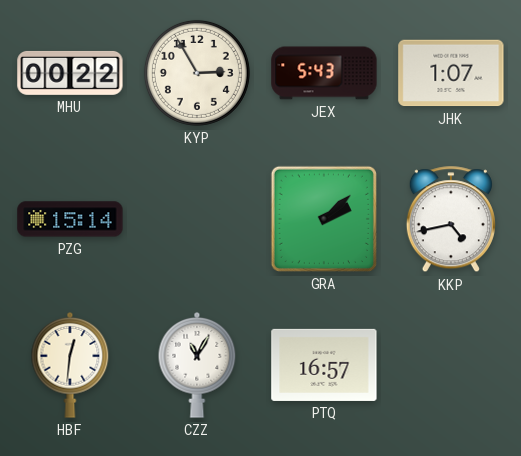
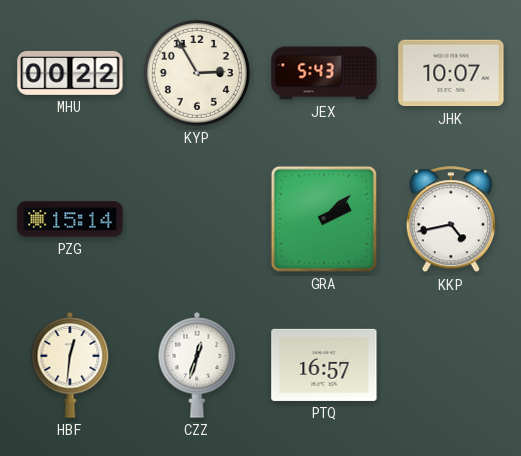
JHK: 1:07 -> 10:07
CZZ: 11:05 -> 12:33
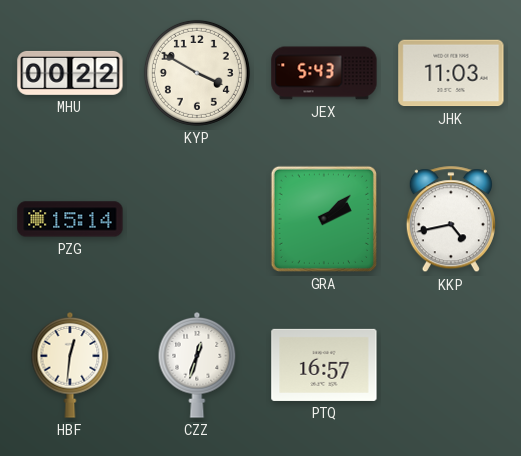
KYP: 2:55 -> 3:50
JHK: 10:07 -> 11:03
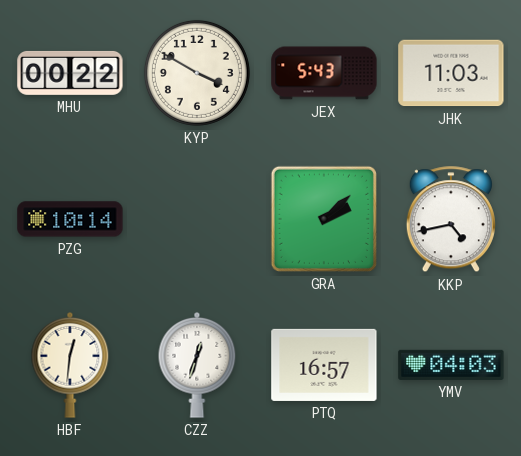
PZG: 15:14 -> 10:14
YMV: none -> 04:03
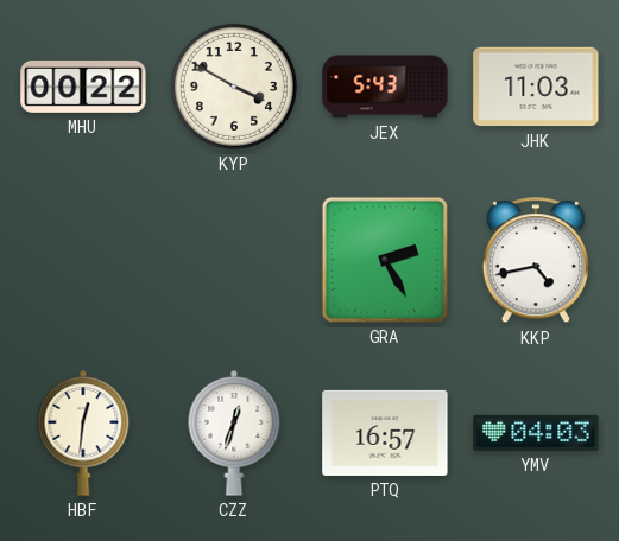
PZG: 10:14 -> none
GRA: 2:08 -> 2:25
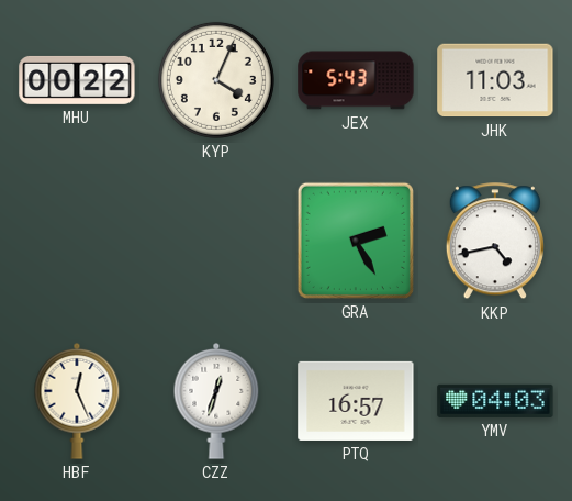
KYP: 3:50 -> 4:04
HBF: 12:31 -> 12:26
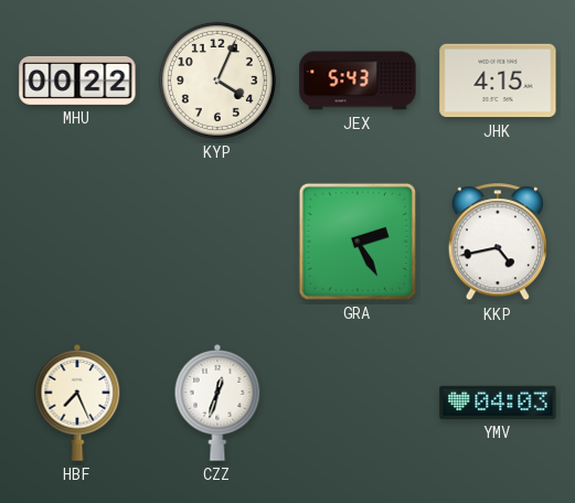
JHK: 11:03 -> 4:15
HBF: 12:26 -> 7:26
PTQ: 16:57 -> none
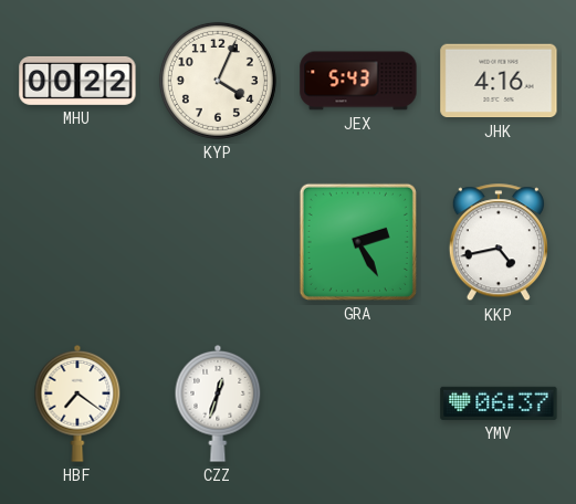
JHK: 4:15 -> 4:16
HBF: 7:26 -> 7:21
YMV: 04:03 -> 06:37
